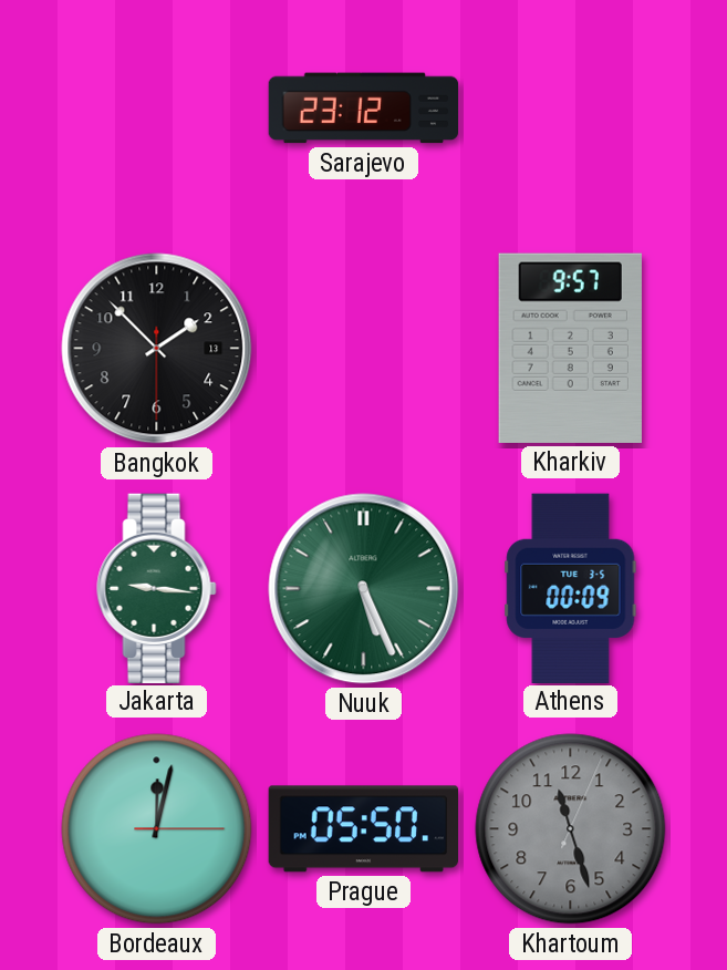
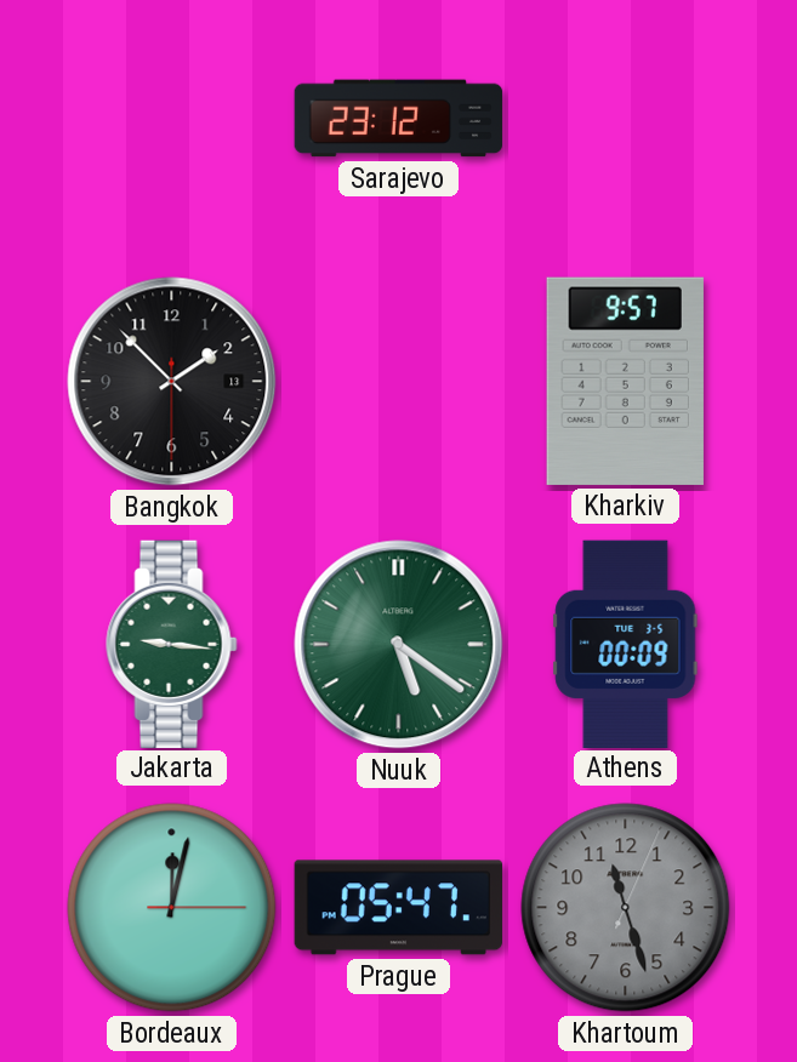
Nuuk: 5:26 -> 5:21
Prague: 05:50 -> 05:47
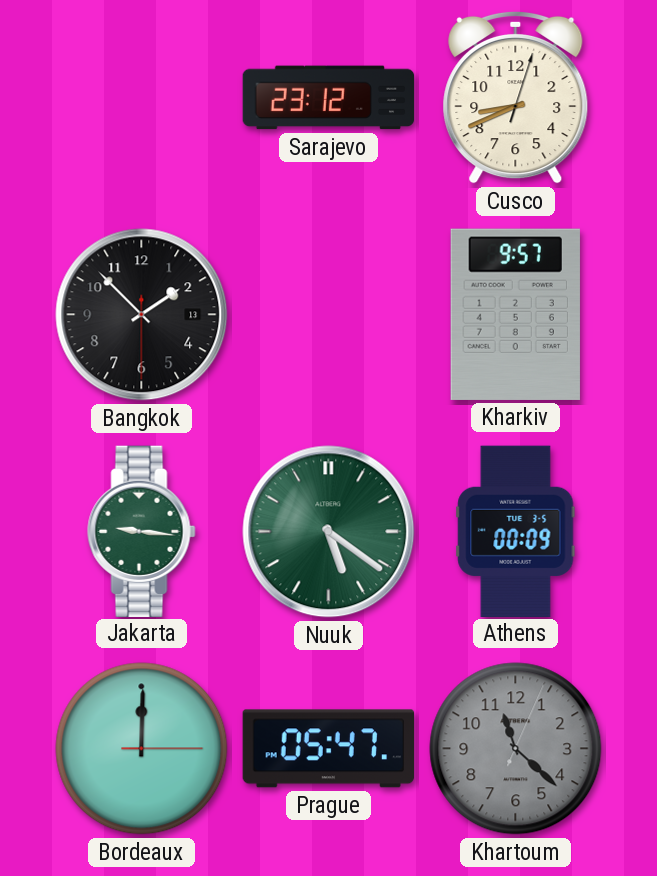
Cusco: none -> 8:41
Bordeaux: 12:02 -> 12:00
Khartoum: 11:27 -> 11:22
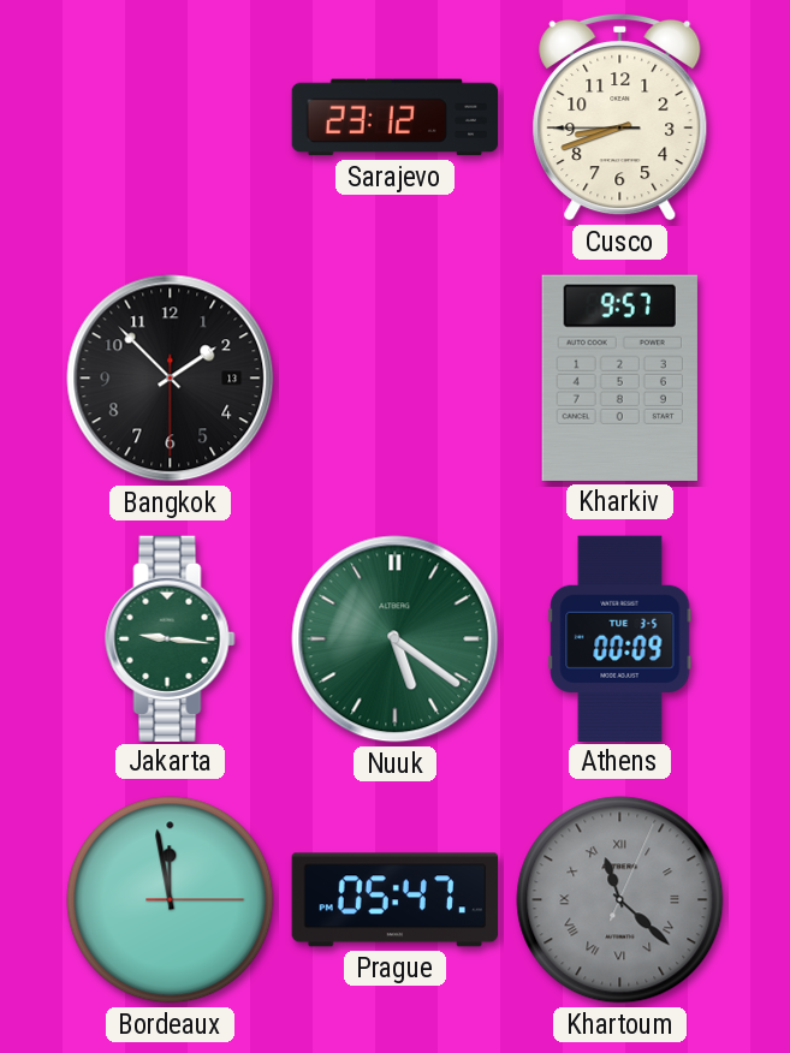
Cusco: 8:41:03 -> 8:41:45
Bordeaux: 12:00 -> 11:58
Khartoum numerals: Arabic -> Roman
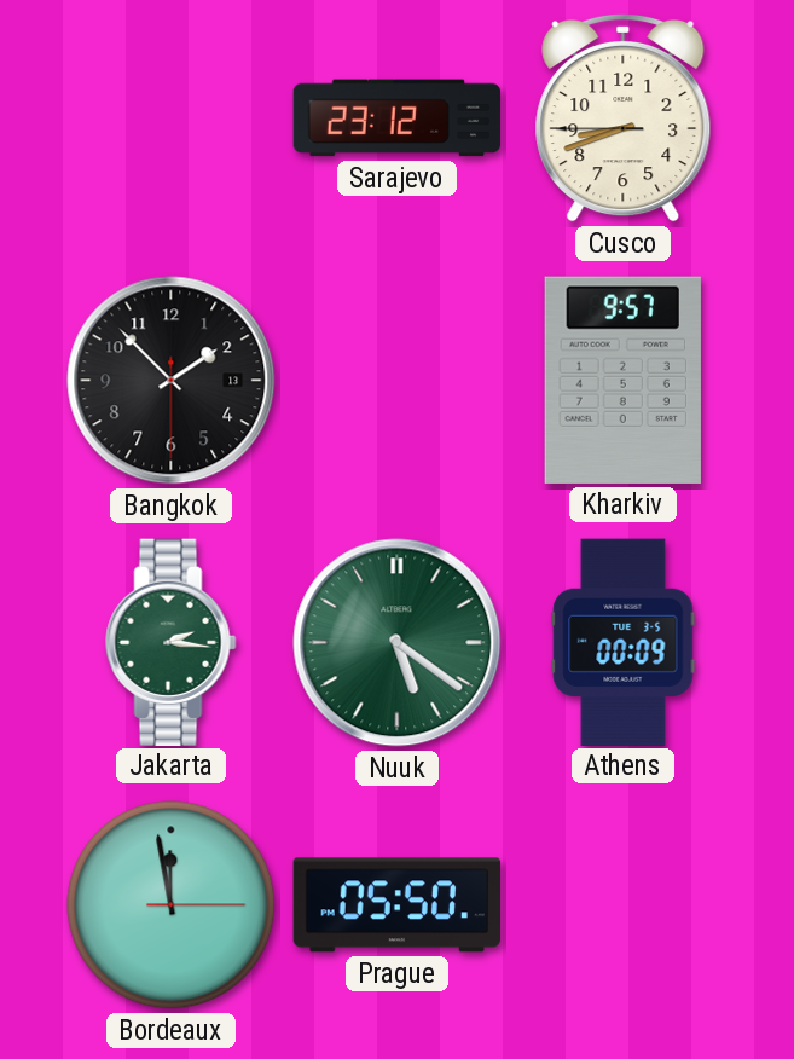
Jakarta: 9:16 -> 2:16
Prague: 05:47 -> 05:50
Khartoum: 11:22 -> none
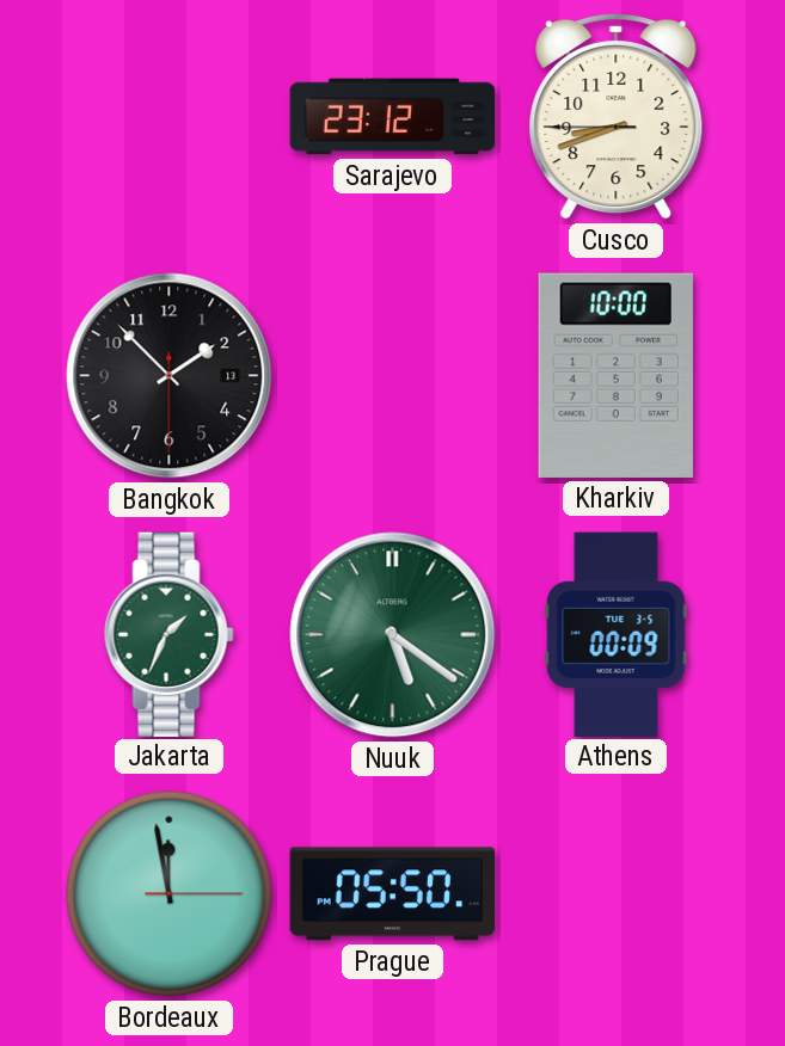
Kharkiv: 9:57 -> 10:00
Jakarta: 2:16 -> 1:34
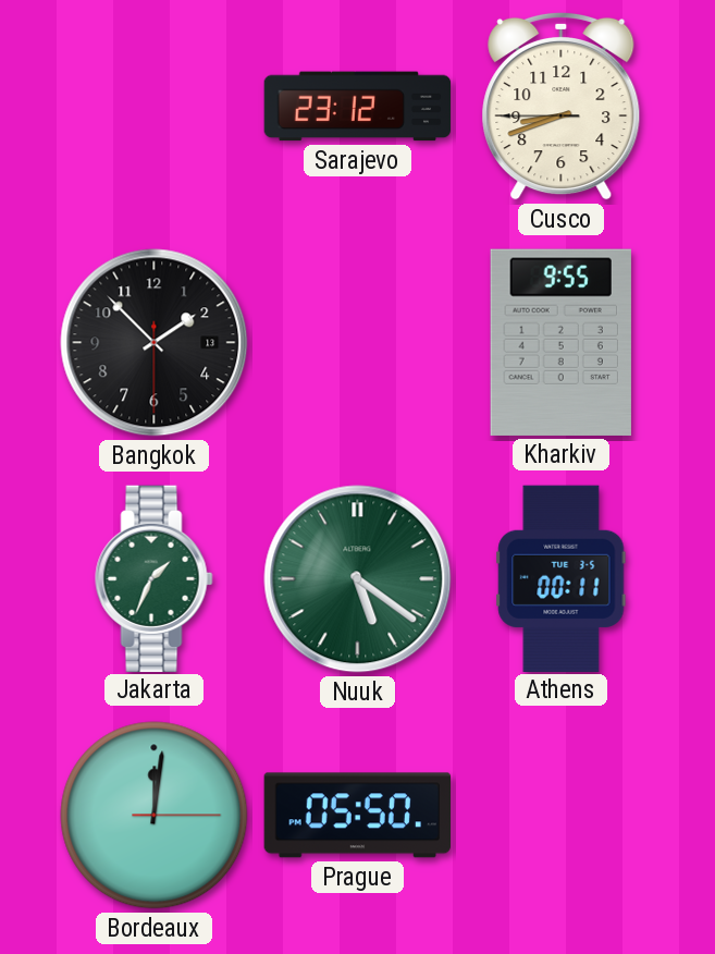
Kharkiv: 10:00 -> 9:55
Athens: 00:09 -> 00:11
Bordeaux: 11:58 -> 12:01
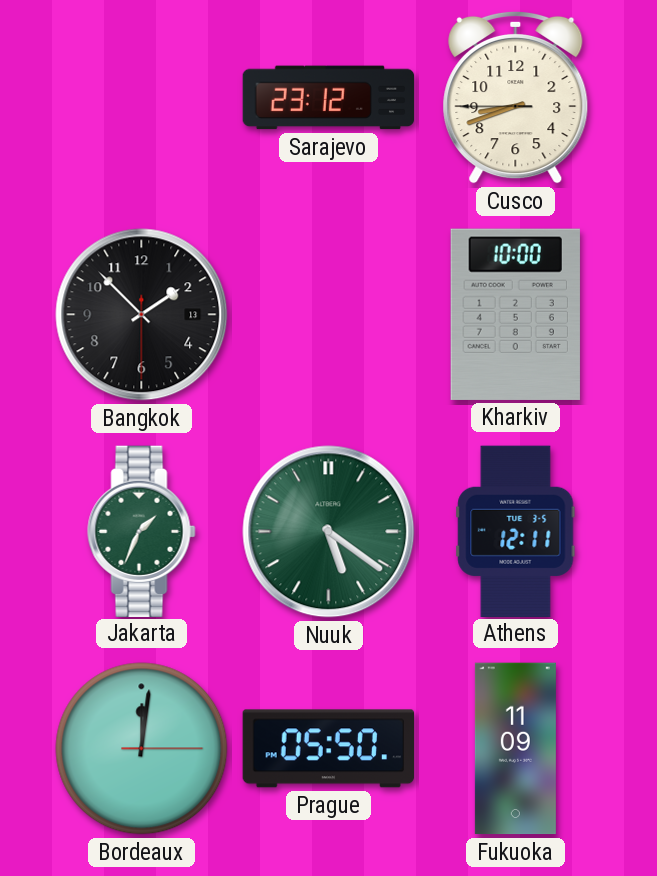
Kharkiv: 9:55 -> 10:00
Athens: 00:11 -> 12:11
Fukuoka: none -> 11:09
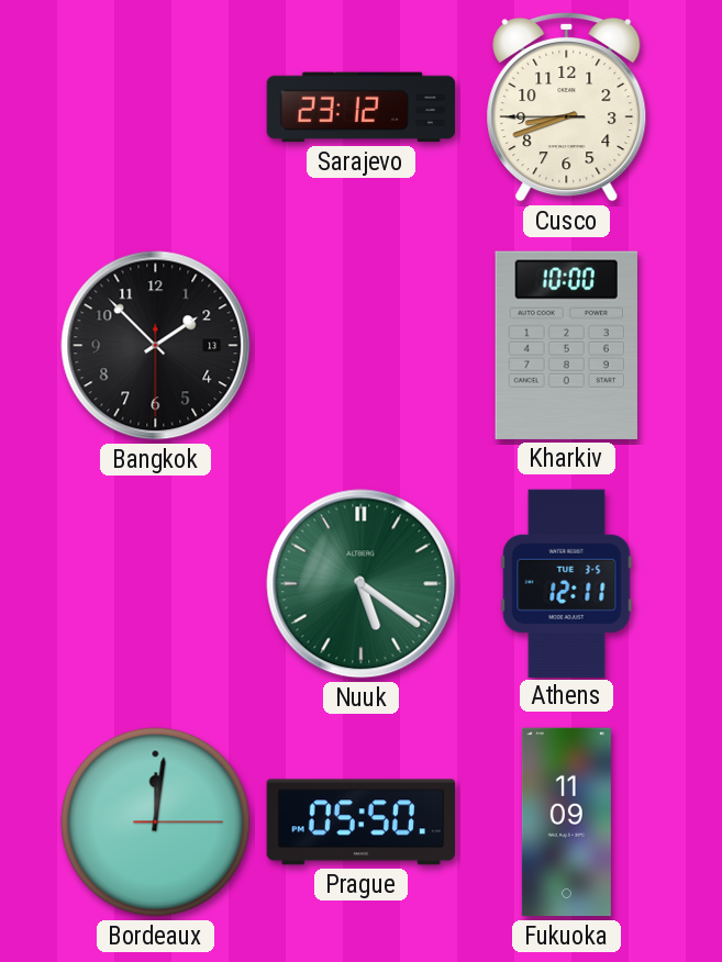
Jakarta: 1:34 -> none
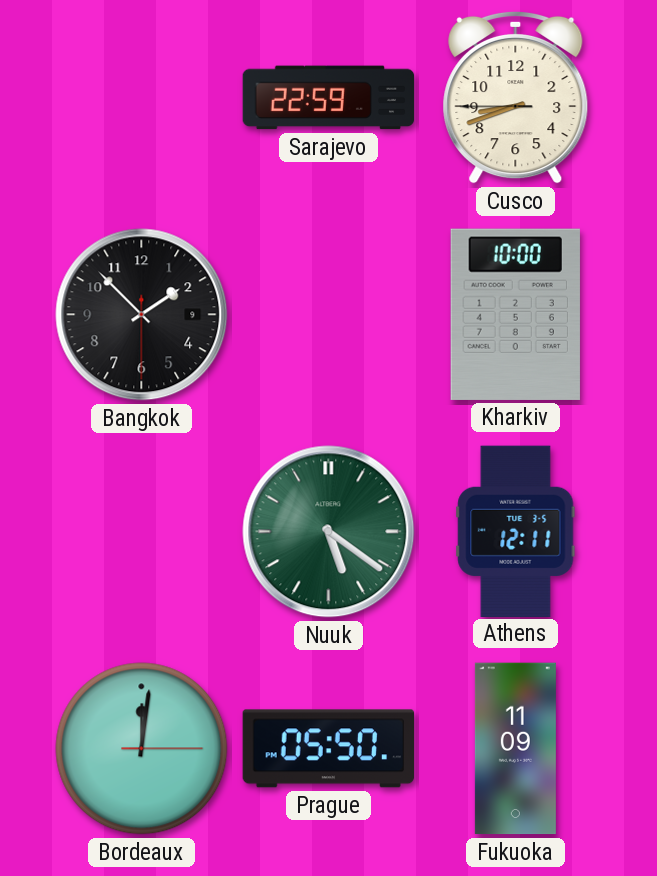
Sarajevo: 23:12 -> 22:59
Bangkok date: 13 -> 9
